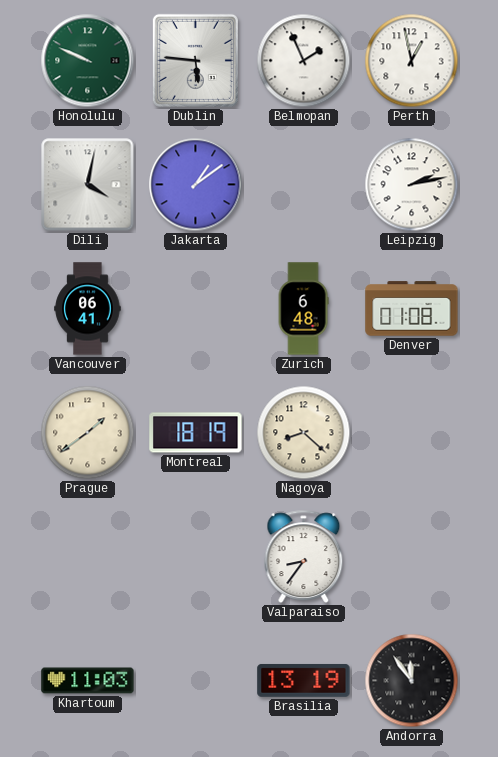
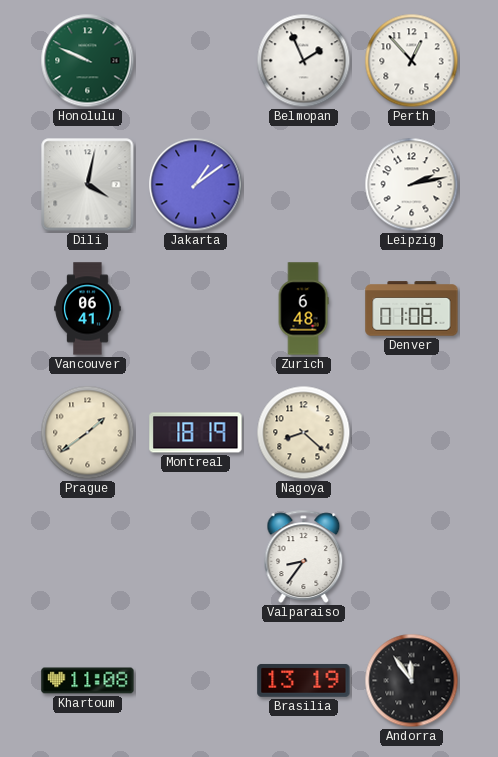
Dublin: 5:46 -> none
Perth: 12:58 -> 12:53
Khartoum: 11:03 -> 11:08
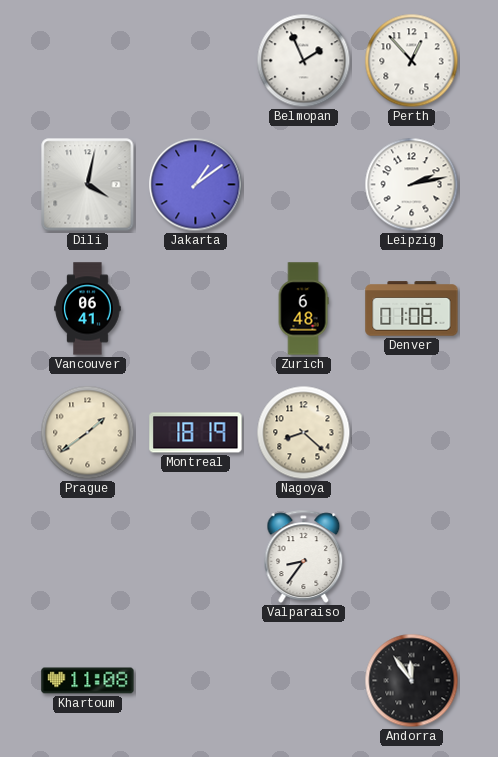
Honolulu: 9:49 -> none
Brasilia: 13:19 -> none
